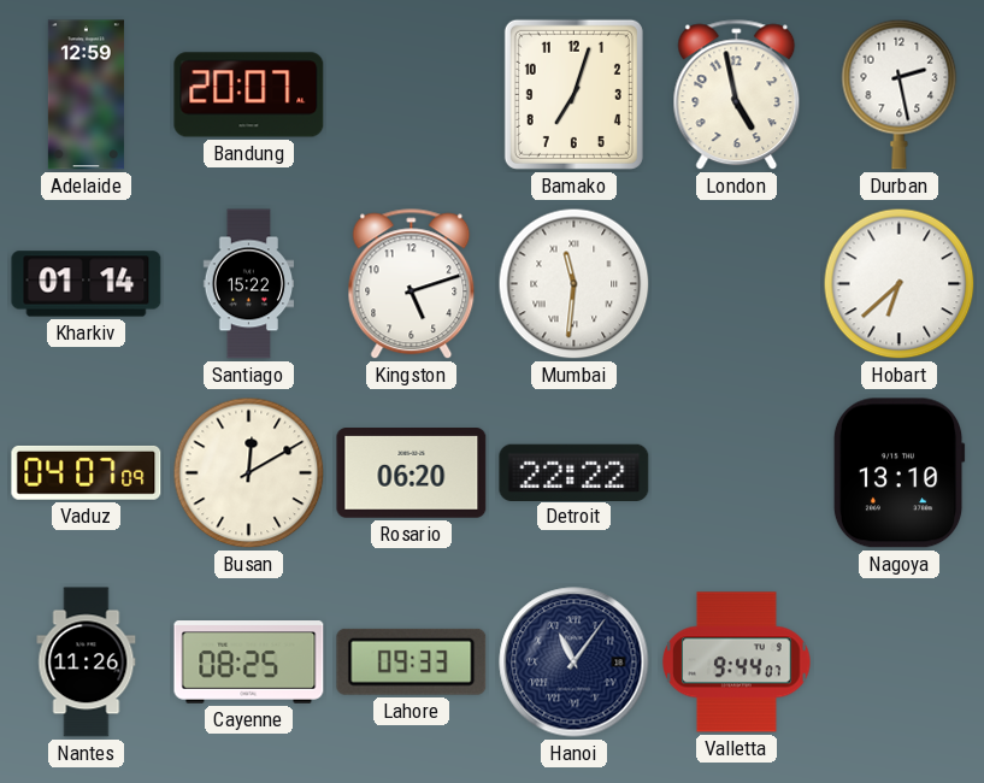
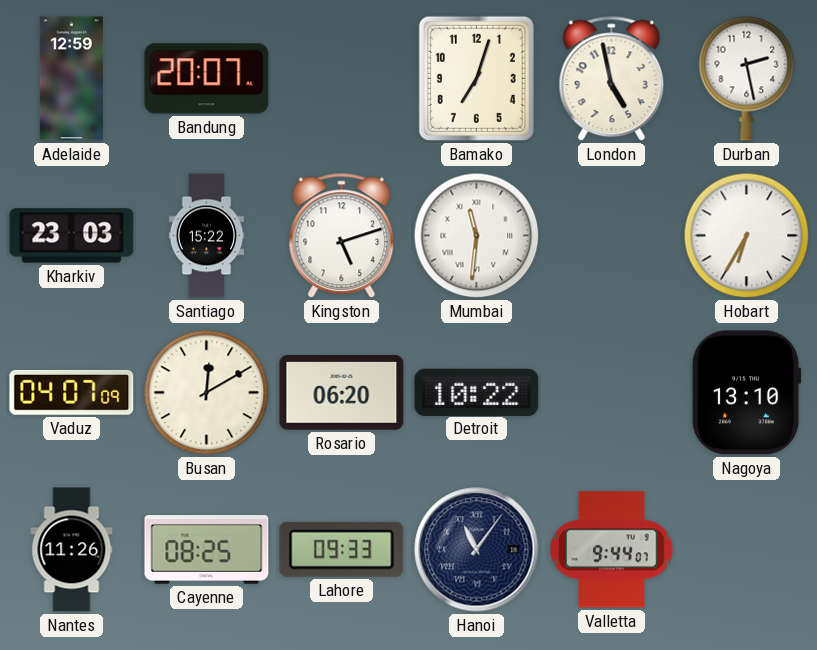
Kharkiv: 01:14 -> 23:03
Hobart: 6:38 -> 6:35
Detroit: 22:22 -> 10:22
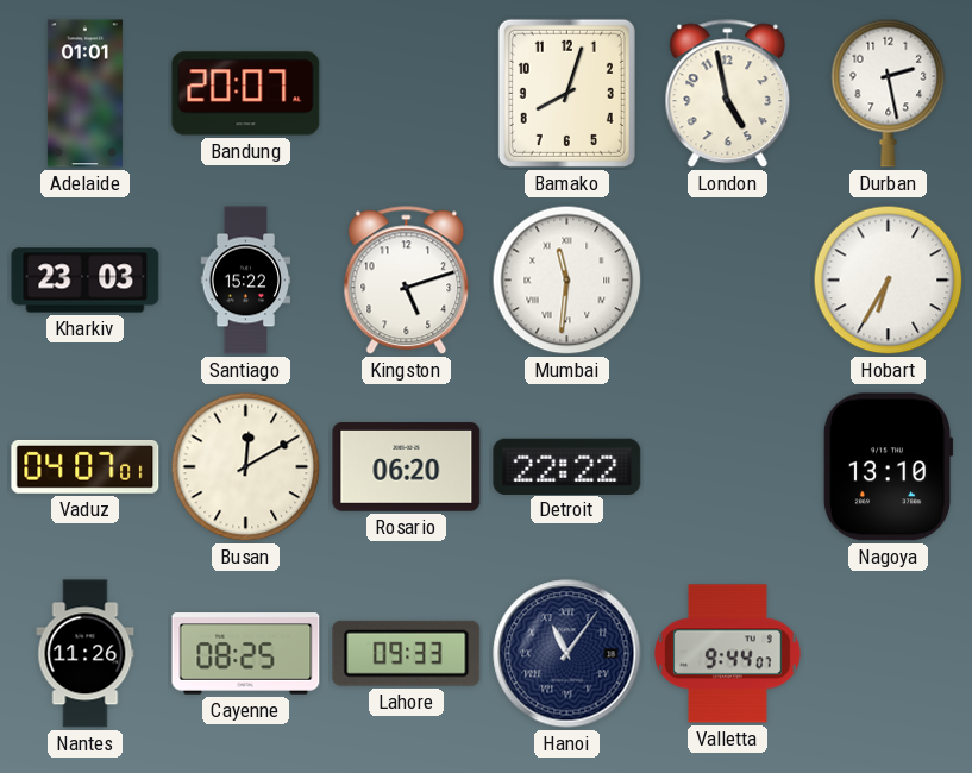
Adelaide: 12:59 -> 01:01
Bamako: 7:03 -> 8:03
Vaduz: 04:07:09 -> 04:07:01
Detroit: 10:22 -> 22:22
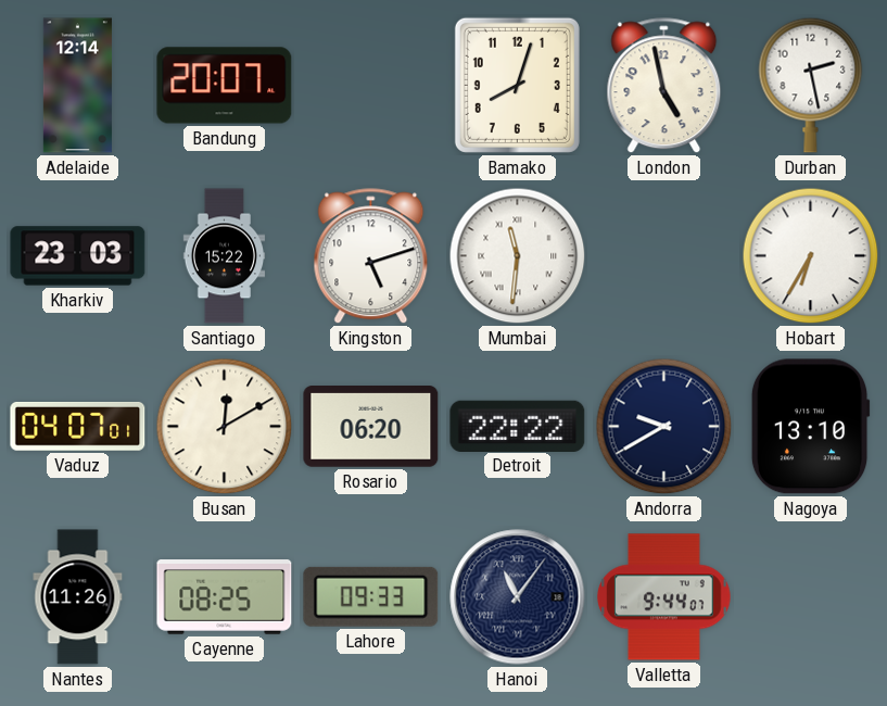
Adelaide: 01:01 -> 12:14
Andorra: none -> 9:40
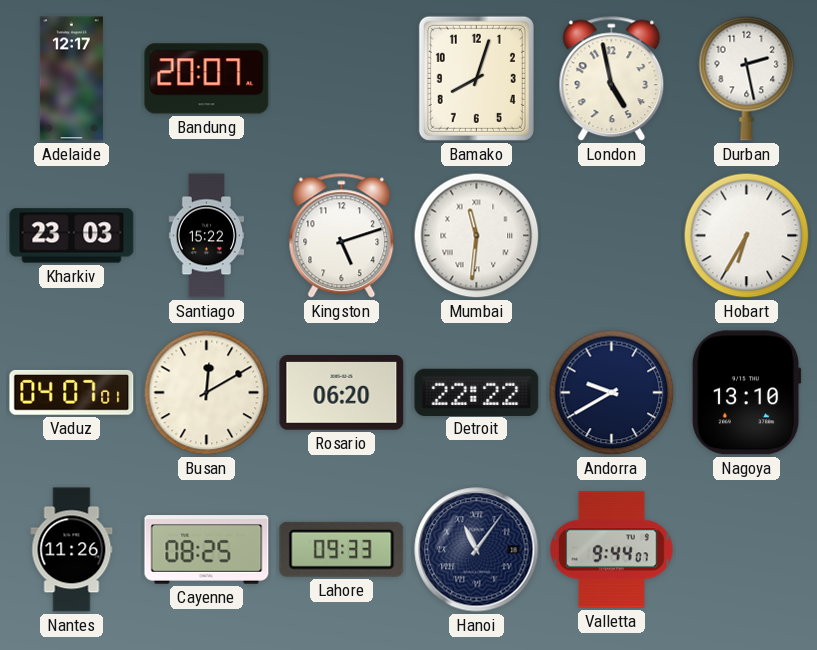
Adelaide: 12:14 -> 12:17
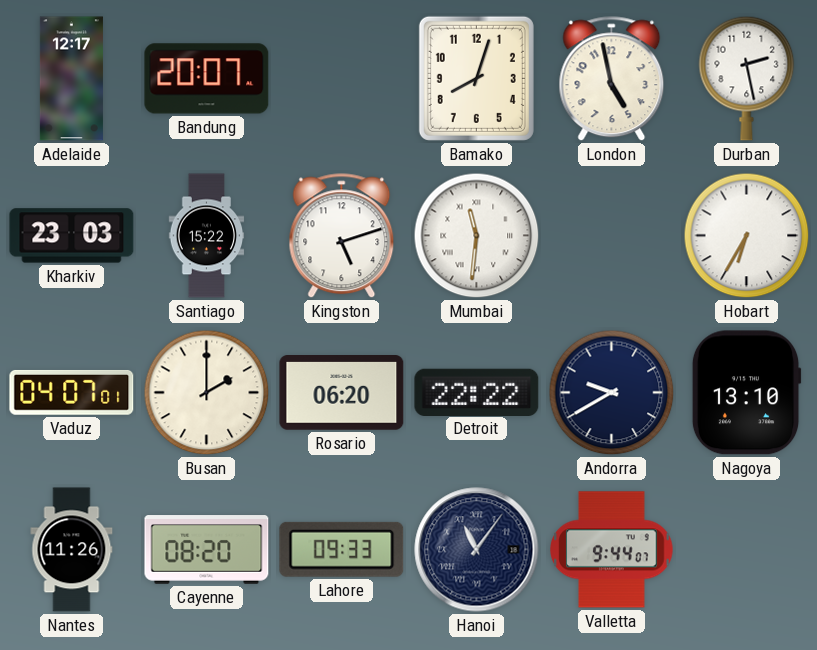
Busan: 12:10 -> 2:00
Cayenne: 08:25 -> 08:20
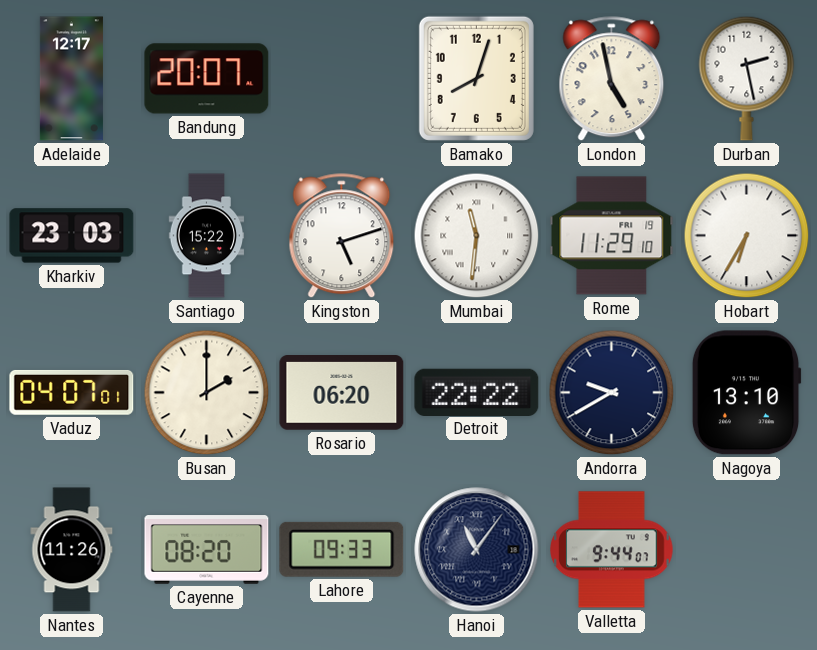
Rome: none -> 11:29
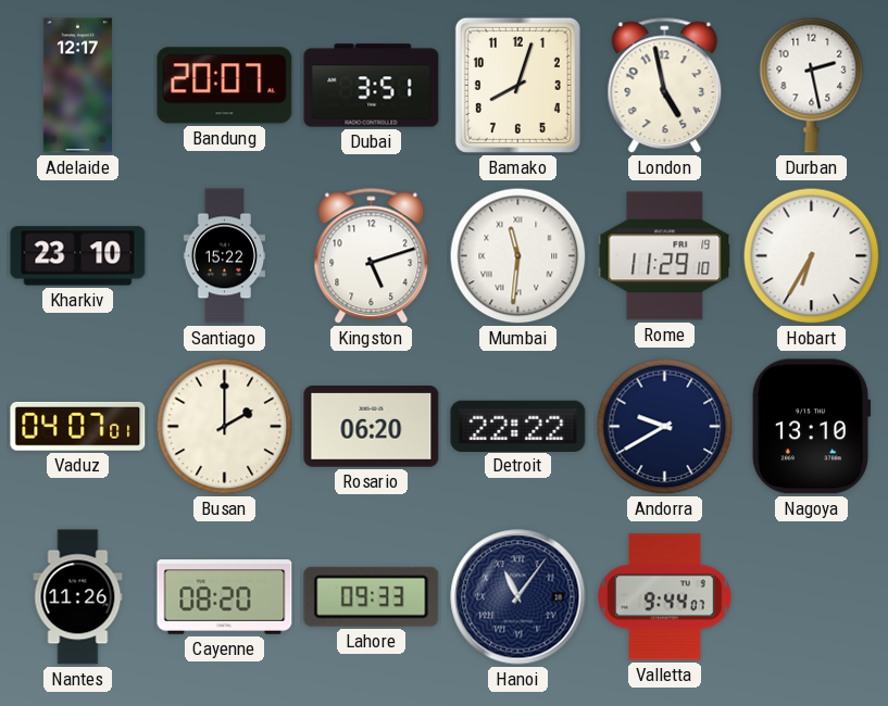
Dubai: none -> 3:51
Kharkiv: 23:03 -> 23:10
